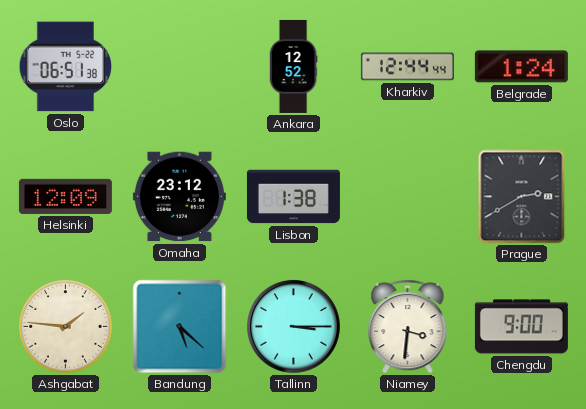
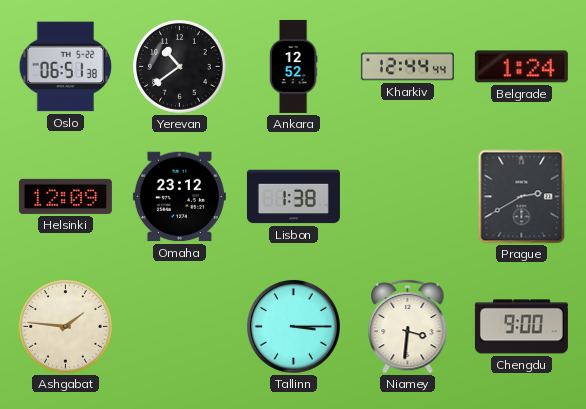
Yerevan: none -> 10:39
Bandung: 5:22 -> none
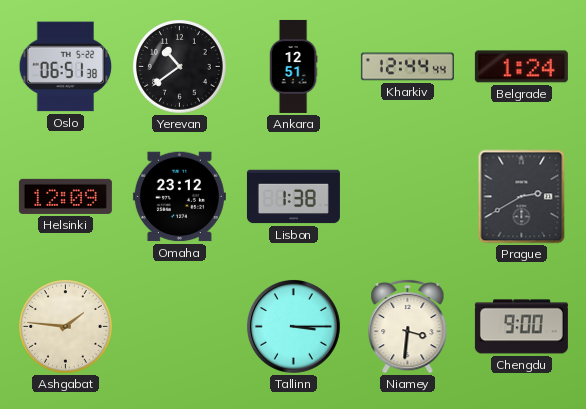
Ankara: 12:52 -> 12:51
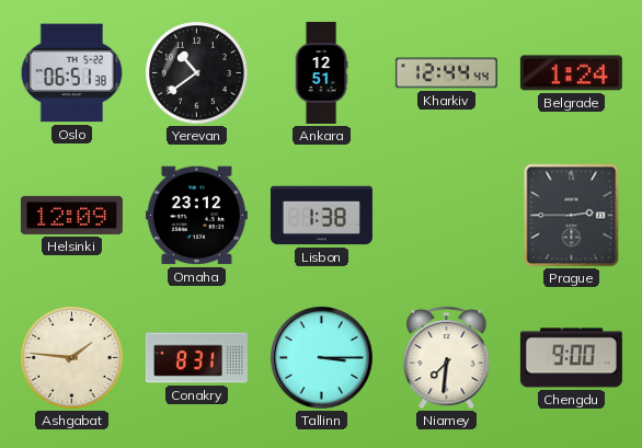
Prague: 2:40 -> 2:45
Conakry: none -> 8:31
Niamey: 3:31 -> 7:31
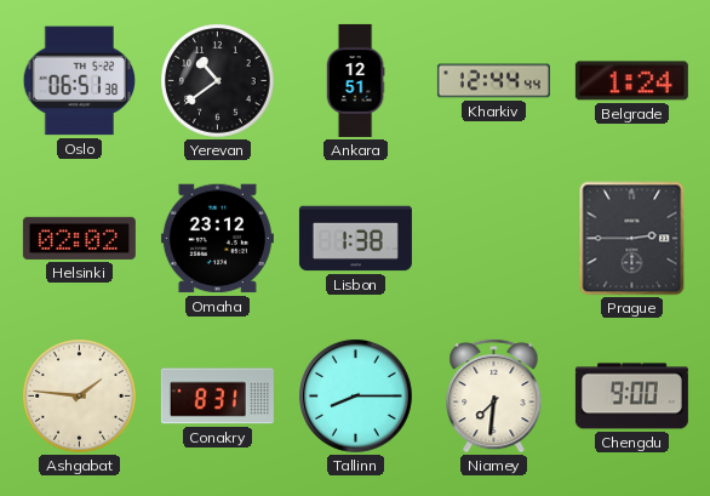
Helsinki: 12:09 -> 02:02
Tallinn: 3:15 -> 8:15
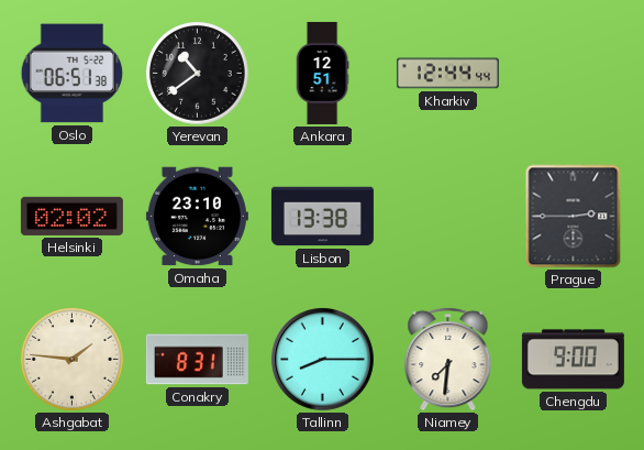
Belgrade: 1:24 -> none
Omaha: 23:12 -> 23:10
Lisbon: 1:38 -> 13:38
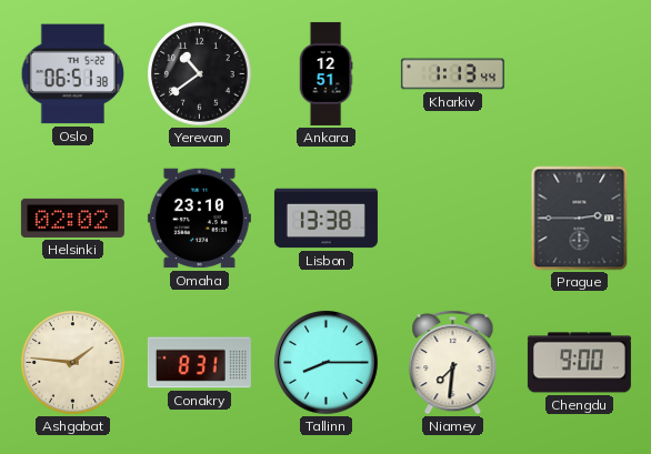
Kharkiv: 12:44 -> 1:13
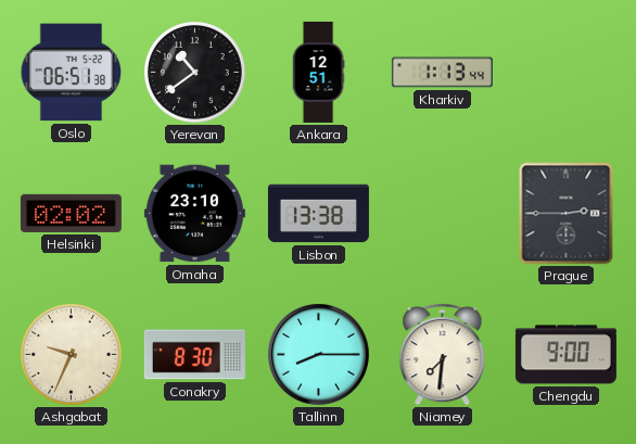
Ashgabat: 1:46 -> 9:34
Conakry: 8:31 -> 8:30
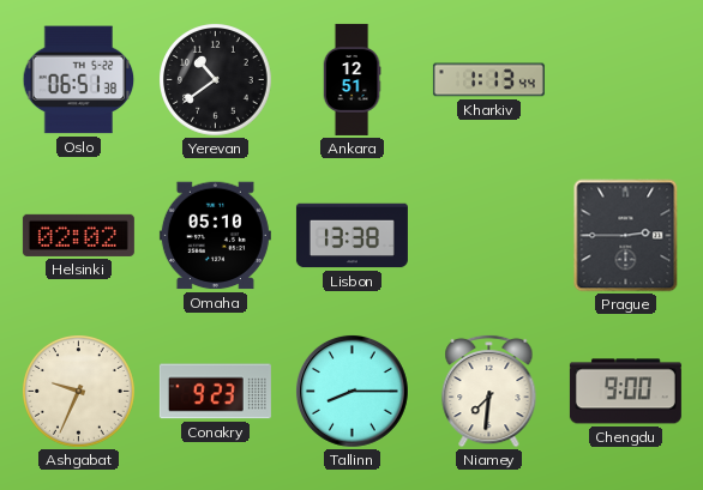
Omaha: 23:10 -> 05:10
Conakry: 8:30 -> 9:23
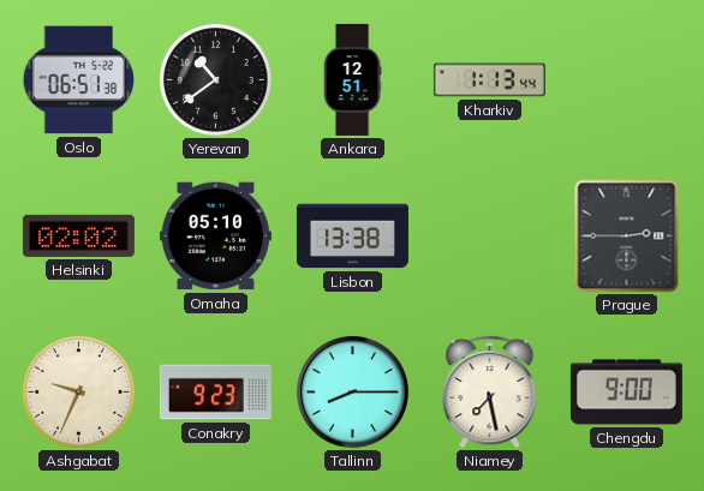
Niamey: 7:31 -> 7:28
